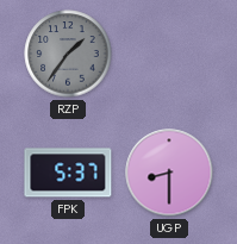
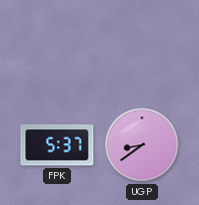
RZP: 1:36 -> none
UGP: 8:30 -> 8:39
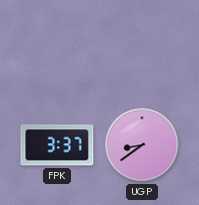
FPK: 5:37 -> 3:37
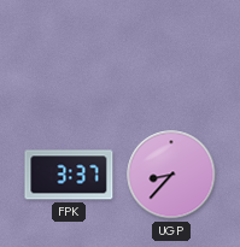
UGP: 8:39 -> 8:37
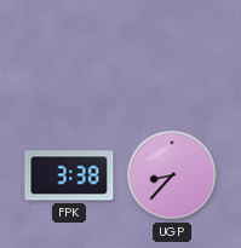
FPK: 3:37 -> 3:38
